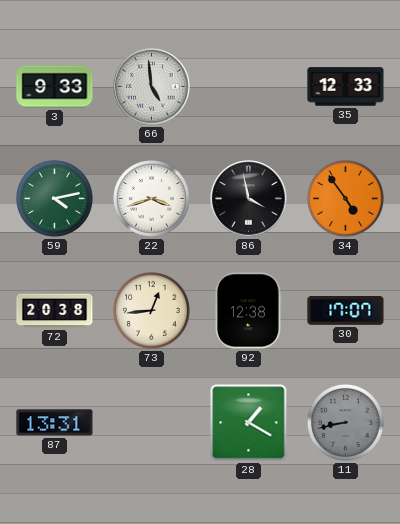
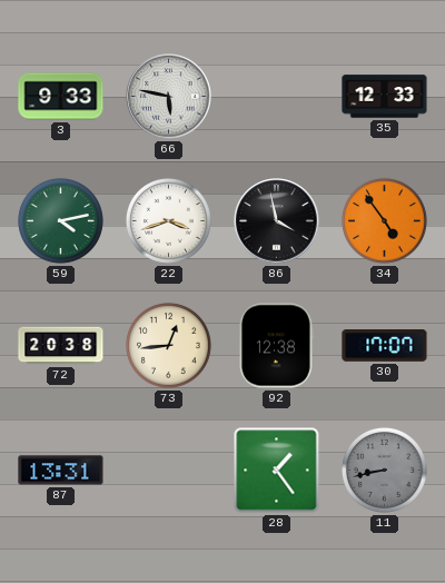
66: 4:59 -> 5:47
28: 1:20 -> 1:24
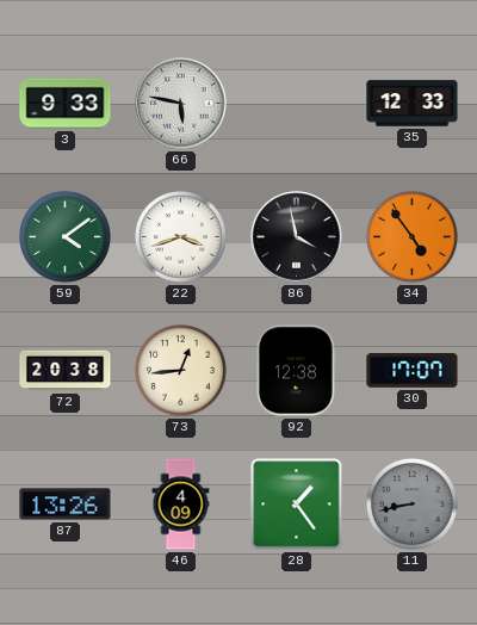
59: 4:13 -> 4:09
87: 13:31 -> 13:26
46: none -> 4:09
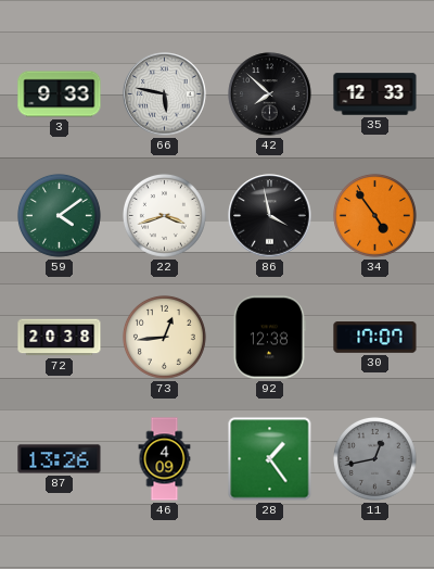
42: none -> 7:52
11: 8:43 -> 12:43
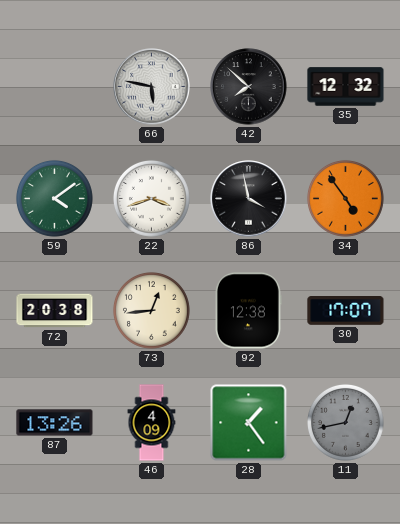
3: 9:33 -> none
35: 12:33 -> 12:32
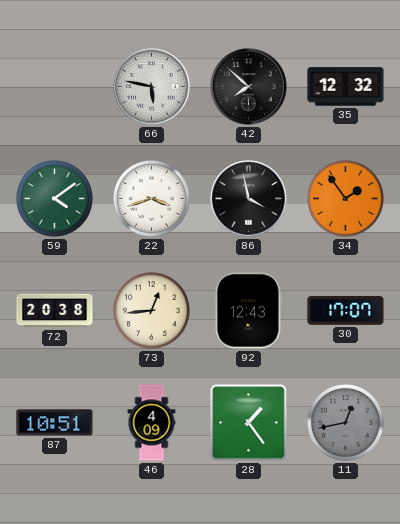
34: 4:54 -> 1:54
92: 12:38 -> 12:43
87: 13:26 -> 10:51
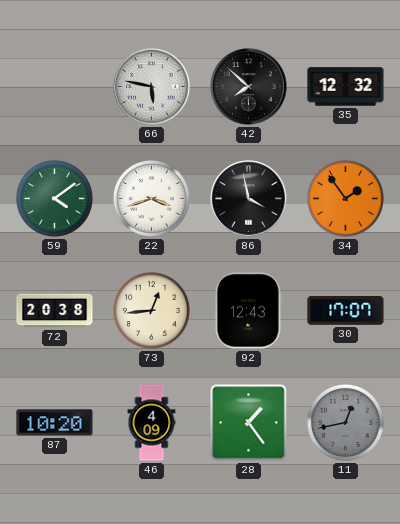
87: 10:51 -> 10:20
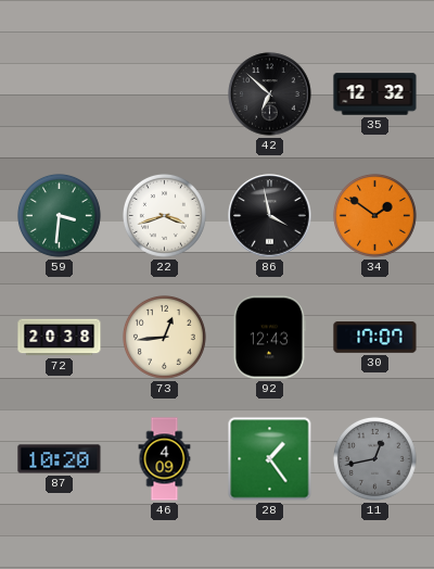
66: 5:47 -> none
42: 7:52 -> 6:52
59: 4:09 -> 3:31
34: 1:54 -> 1:51
